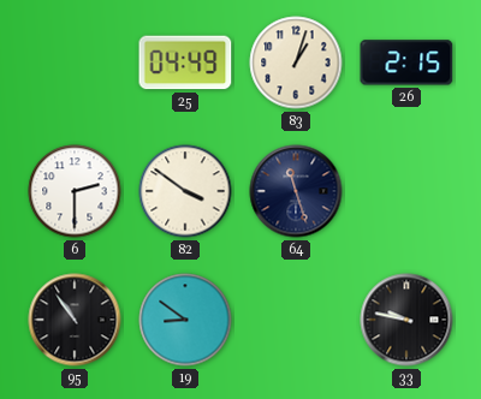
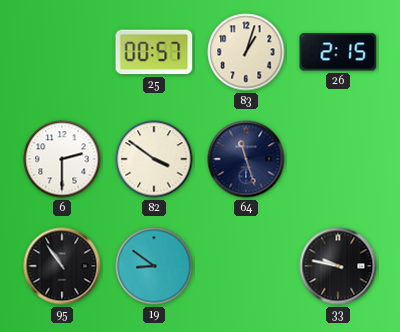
25: 04:49 -> 00:57
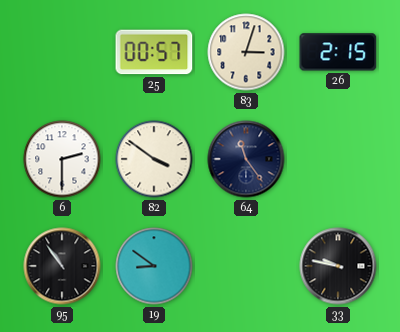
83: 1:03 -> 3:03
64: 11:27 -> 11:24
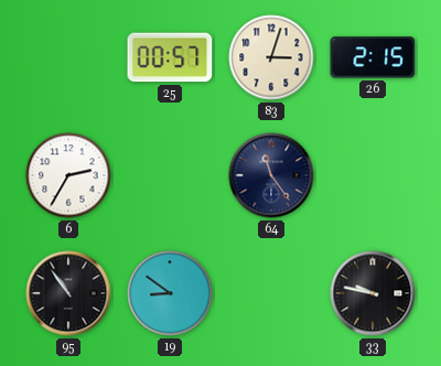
6: 2:30 -> 2:35
82: 3:51 -> none
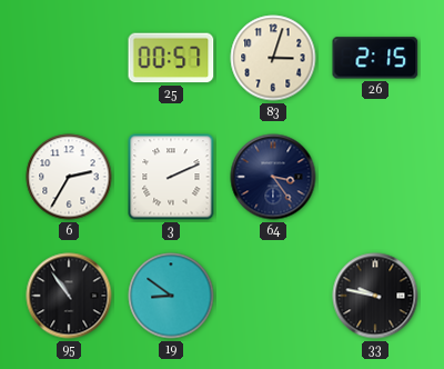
3: none -> 2:11
64: 11:24 -> 3:24
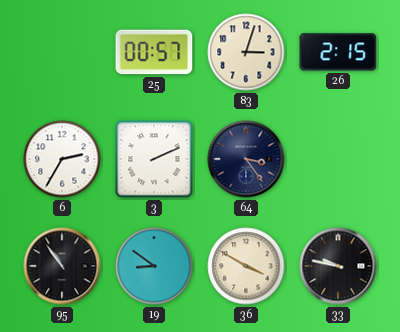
36: none -> 3:50
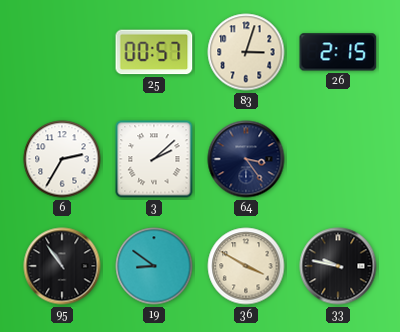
3: 2:11 -> 2:08
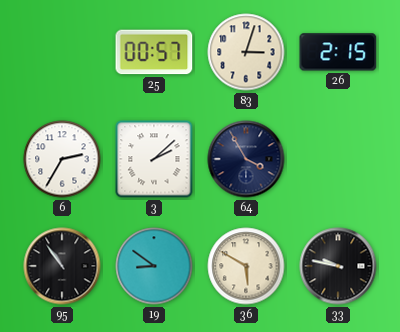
64: 3:24 -> 3:55
36: 3:50 -> 5:50
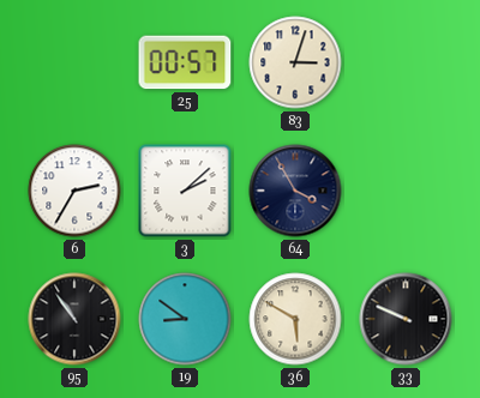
26: 2:15 -> none
33: 9:47 -> 9:49
